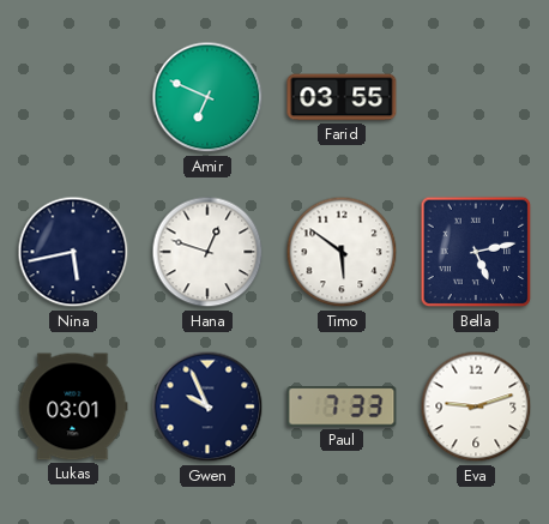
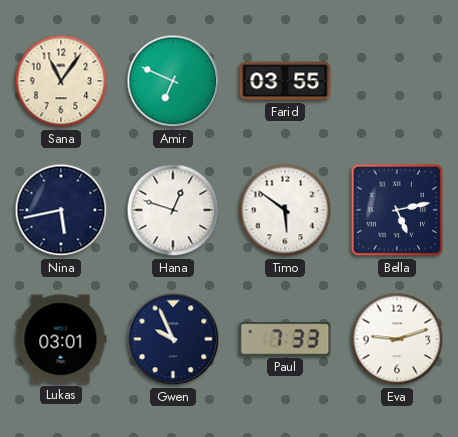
Sana: none -> 11:06
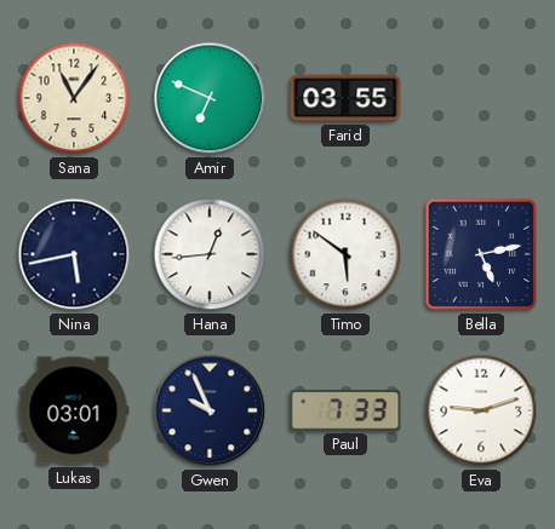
Hana: 12:48 -> 12:44
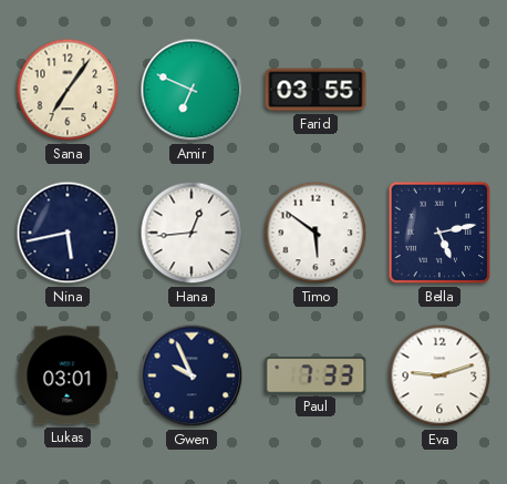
Sana: 11:06 -> 7:06
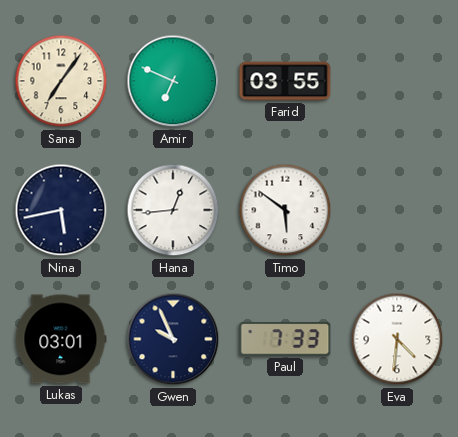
Bella: 5:13 -> none
Eva: 9:12 -> 4:31
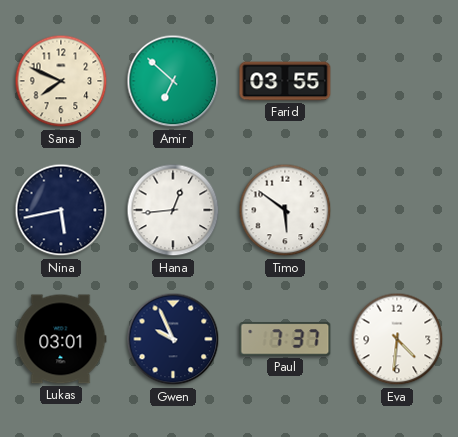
Sana: 7:06 -> 7:49
Amir: 6:49 -> 6:52
Paul: 7:33 -> 7:37
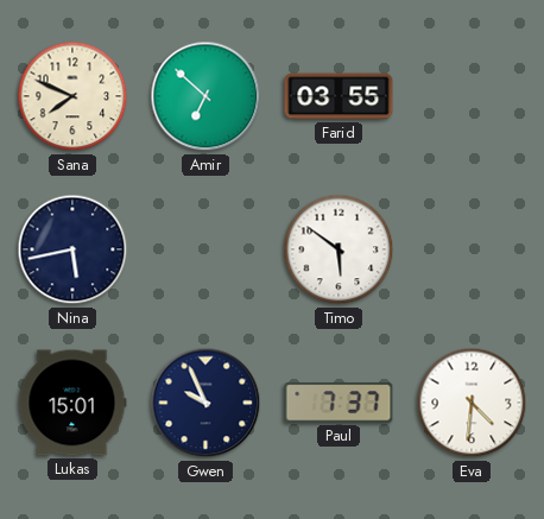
Hana: 12:44 -> none
Lukas: 03:01 -> 15:01
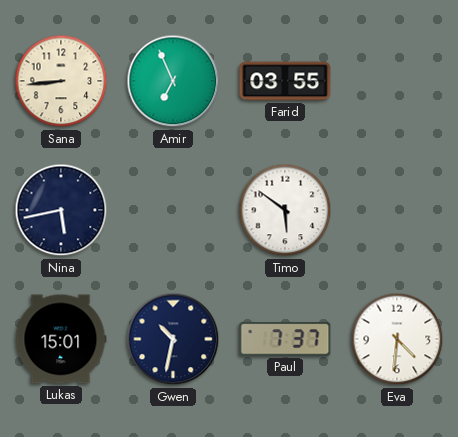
Sana: 7:49 -> 8:44
Amir: 6:52 -> 6:56
Gwen: 9:56 -> 10:32
